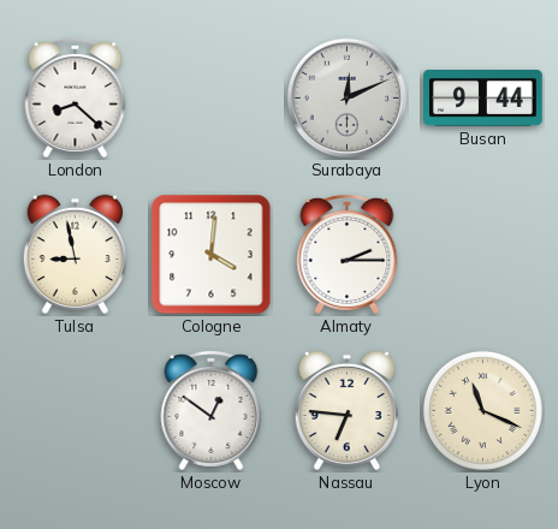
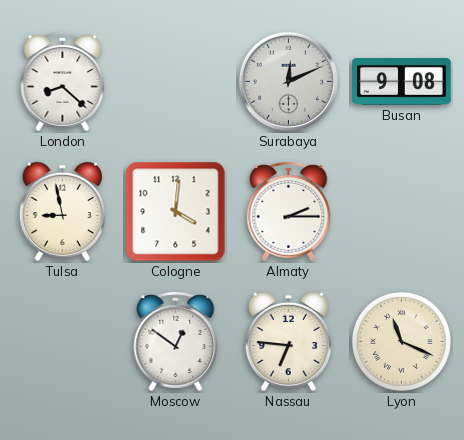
Busan: 9:44 -> 9:08
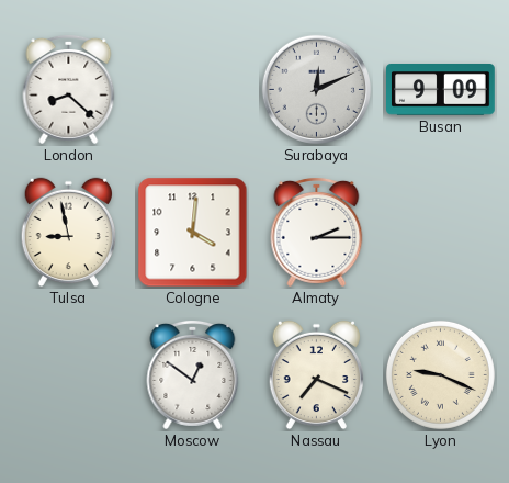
Busan: 9:08 -> 9:09
Nassau: 6:46 -> 7:19
Lyon: 11:19 -> 9:19
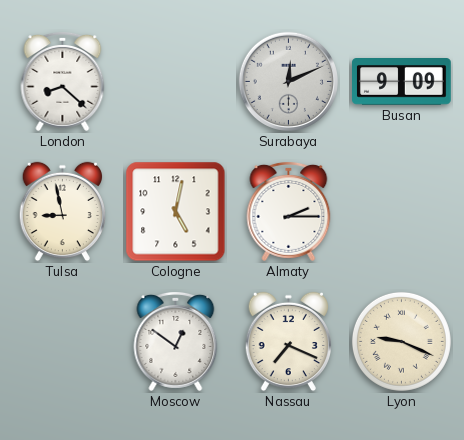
Cologne: 4:01 -> 5:02
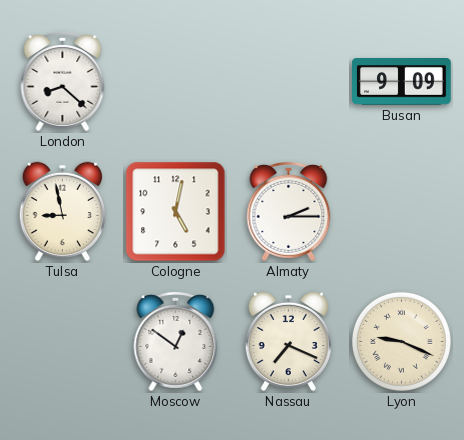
Surabaya: 12:11 -> none
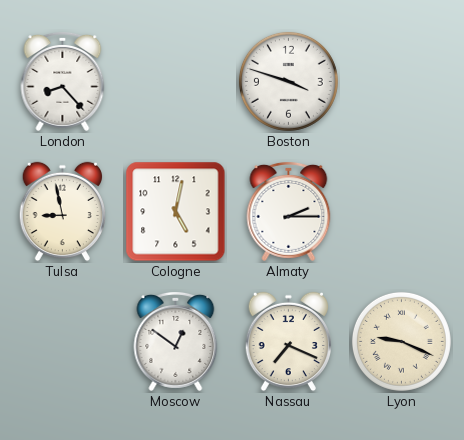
London: 8:22 -> 8:23
Boston: none -> 3:48
Busan: 9:09 -> none
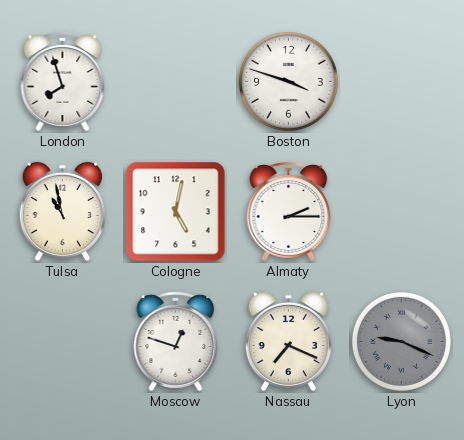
London: 8:23 -> 7:57
Tulsa: 8:58 -> 10:58
Moscow: 12:51 -> 12:48
Lyon dial: cream -> grey
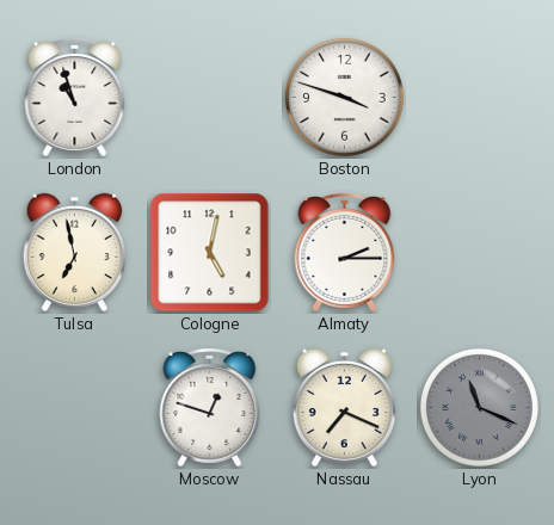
London: 7:57 -> 10:57
Tulsa: 10:58 -> 6:58
Lyon: 9:19 -> 11:19
